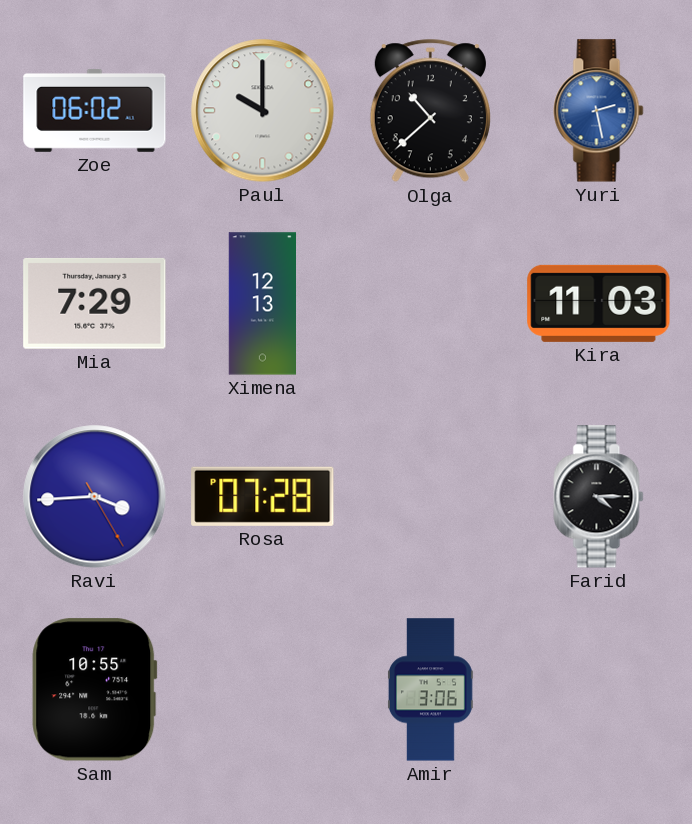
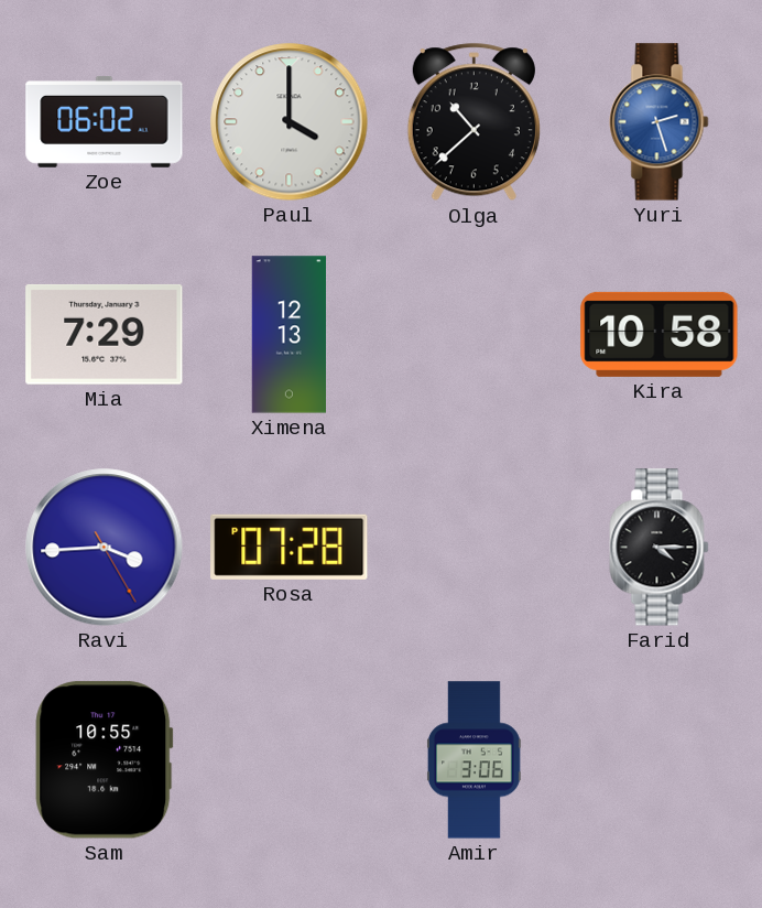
Paul: 10:00 -> 4:00
Yuri: 2:28 -> 2:27
Kira: 11:03 -> 10:58
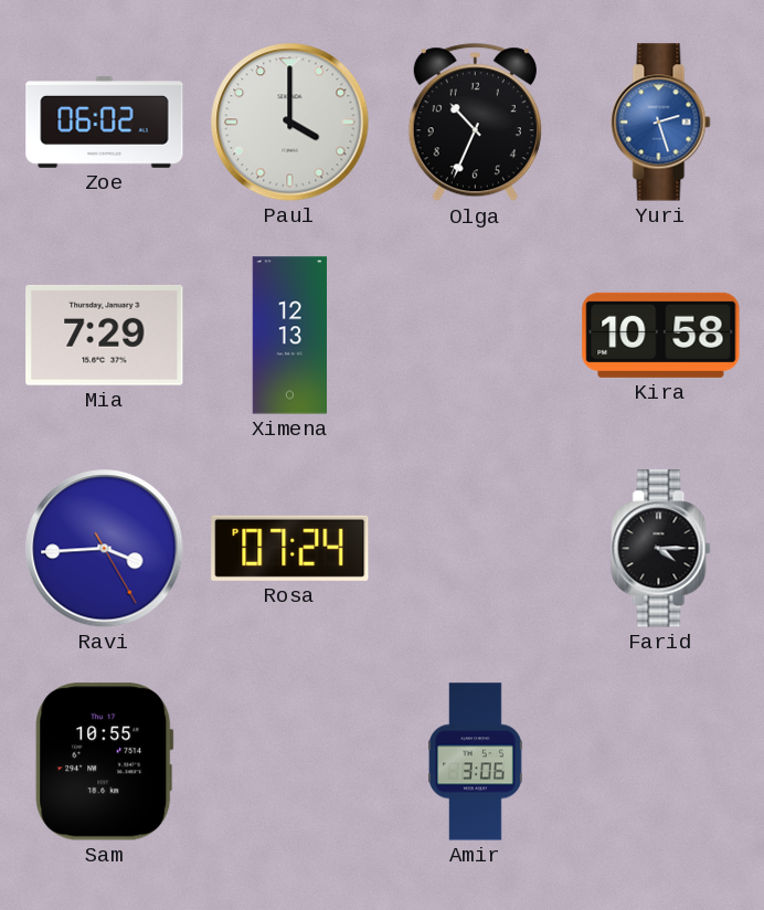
Olga: 10:38 -> 10:34
Rosa: 07:28 -> 07:24
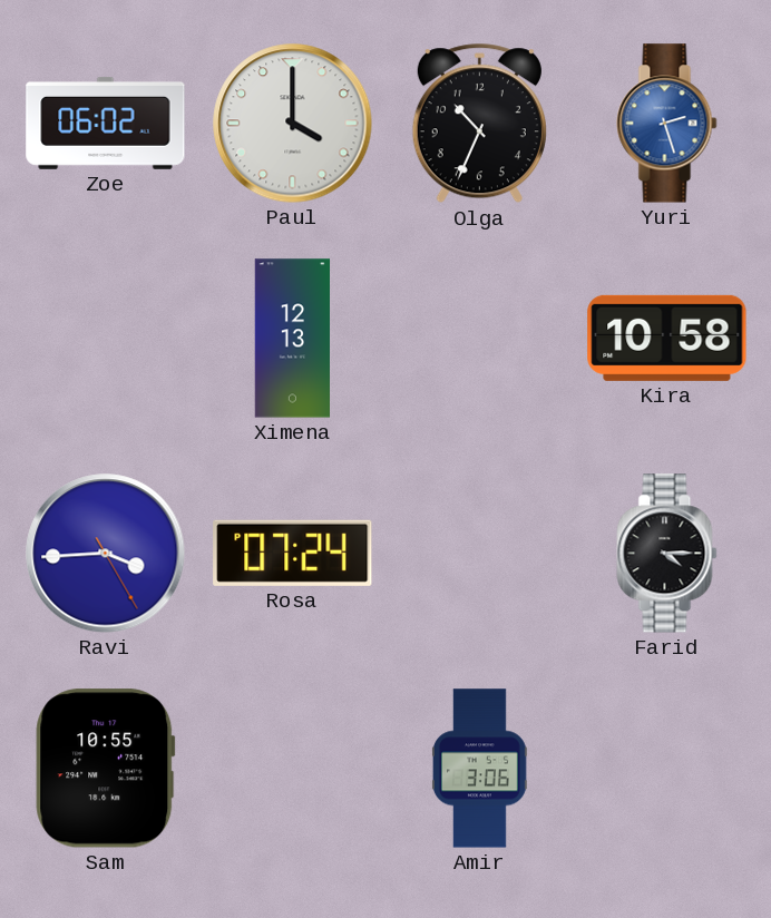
Mia: 7:29 -> none
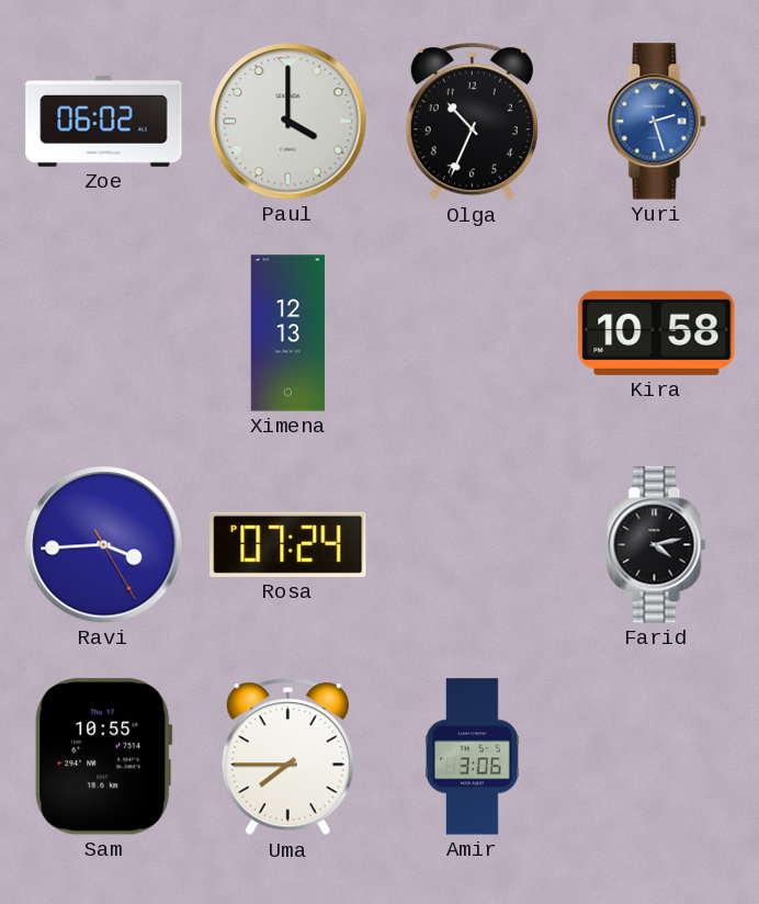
Farid: 4:15 -> 4:13
Uma: none -> 7:45
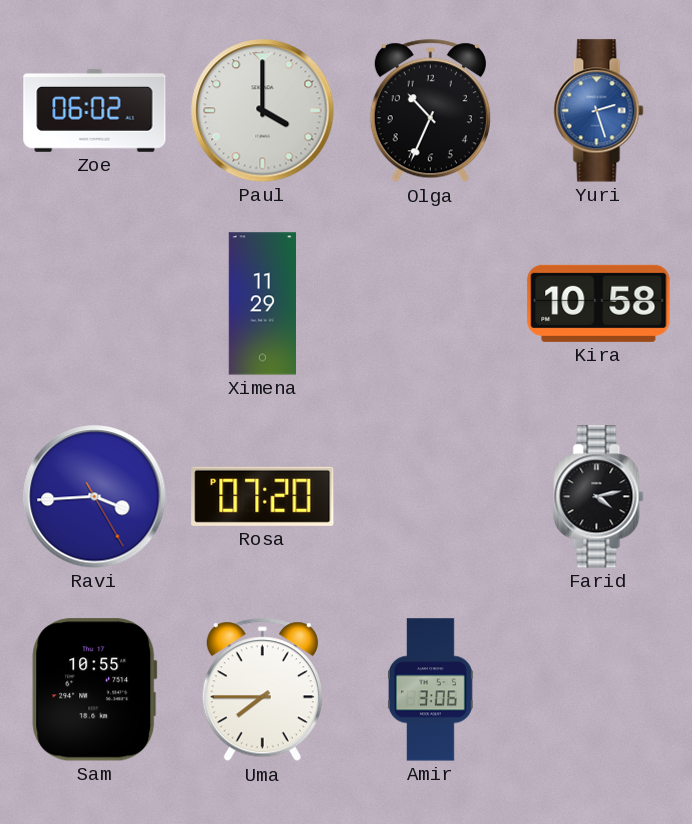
Ximena: 12:13 -> 11:29
Rosa: 07:24 -> 07:20
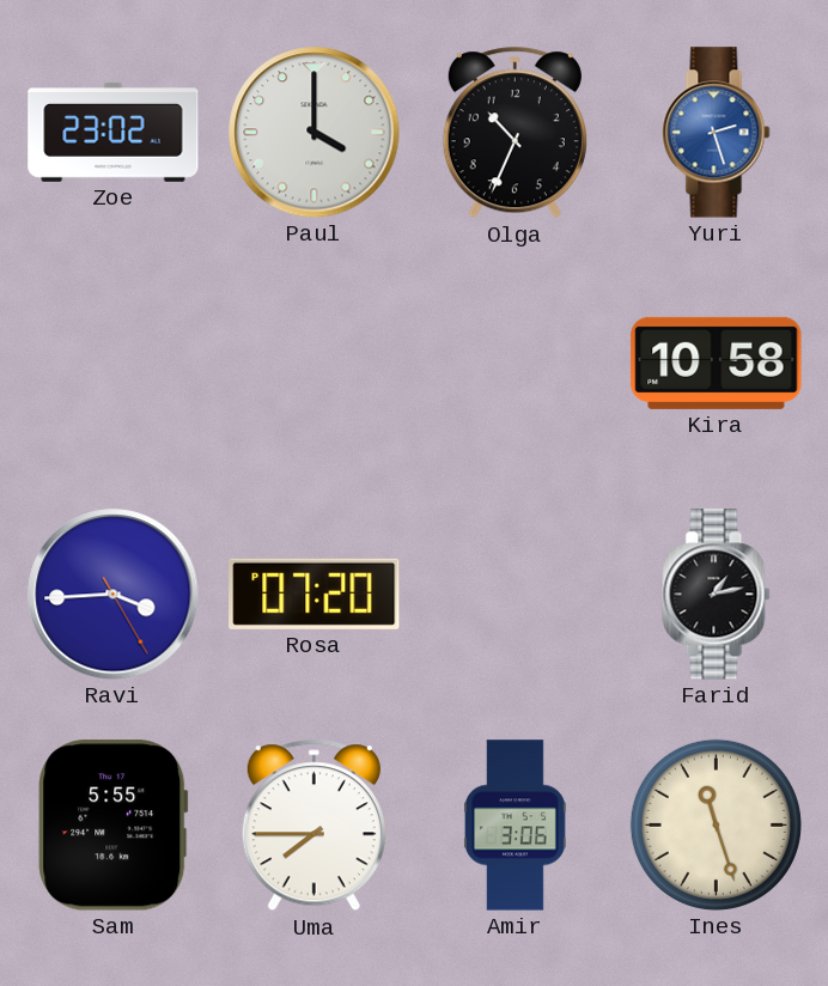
Zoe: 06:02 -> 23:02
Ximena: 11:29 -> none
Farid: 4:13 -> 1:13
Sam: 10:55 -> 5:55
Ines: none -> 11:27
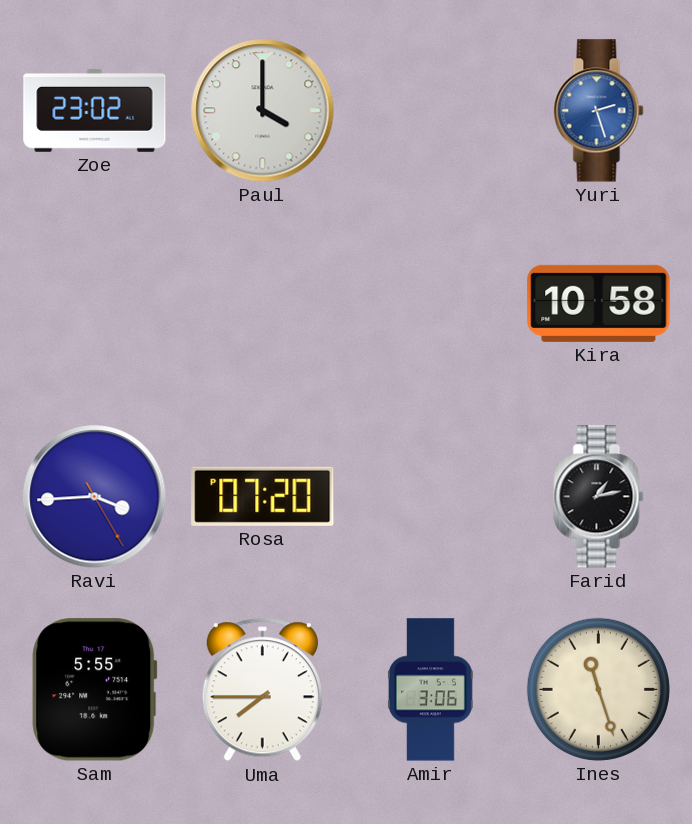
Olga: 10:34 -> none
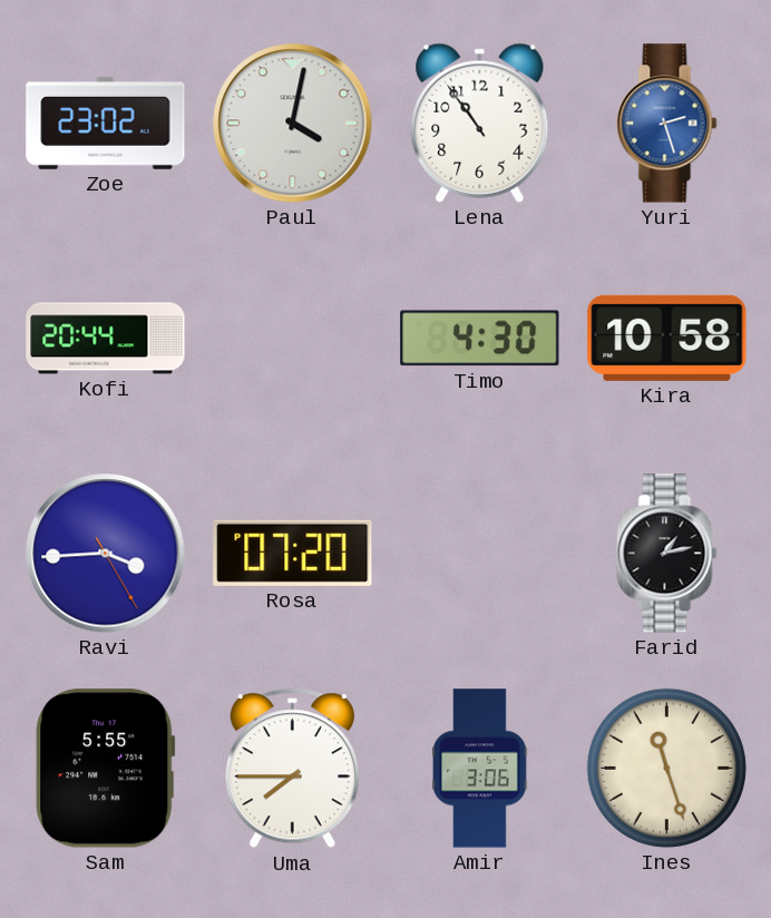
Paul: 4:00 -> 4:02
Lena: none -> 10:54
Kofi: none -> 20:44
Timo: none -> 4:30
